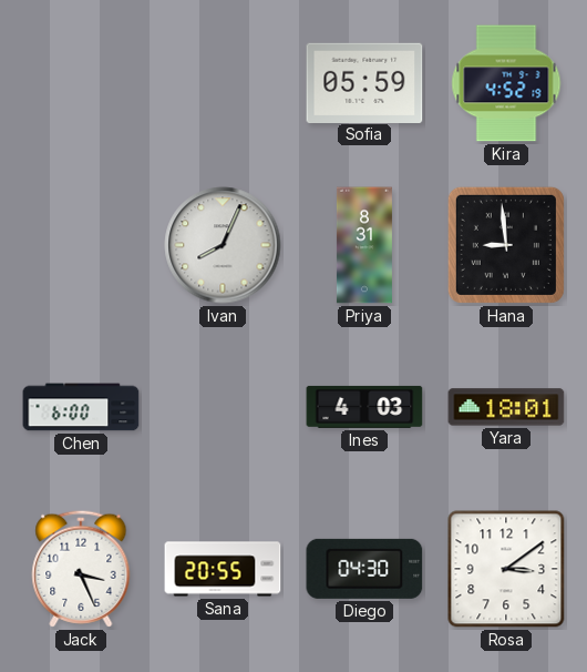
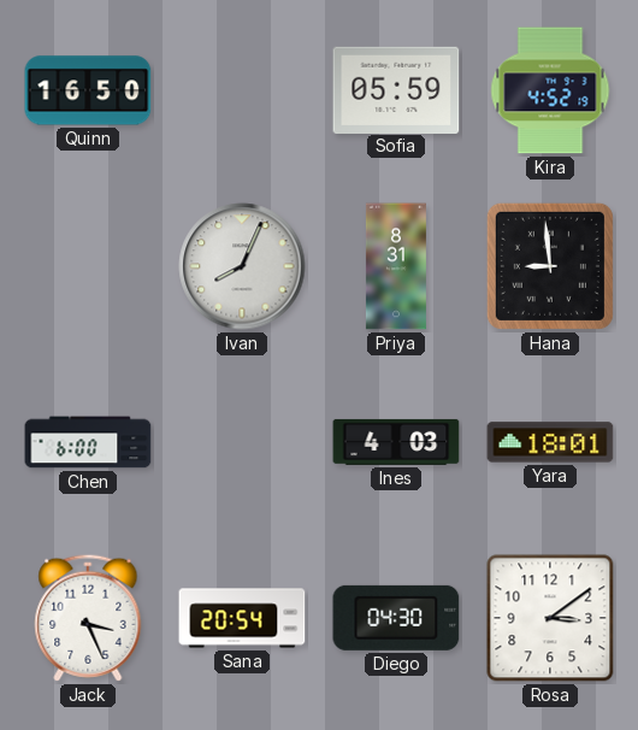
Quinn: none -> 16:50
Sana: 20:55 -> 20:54
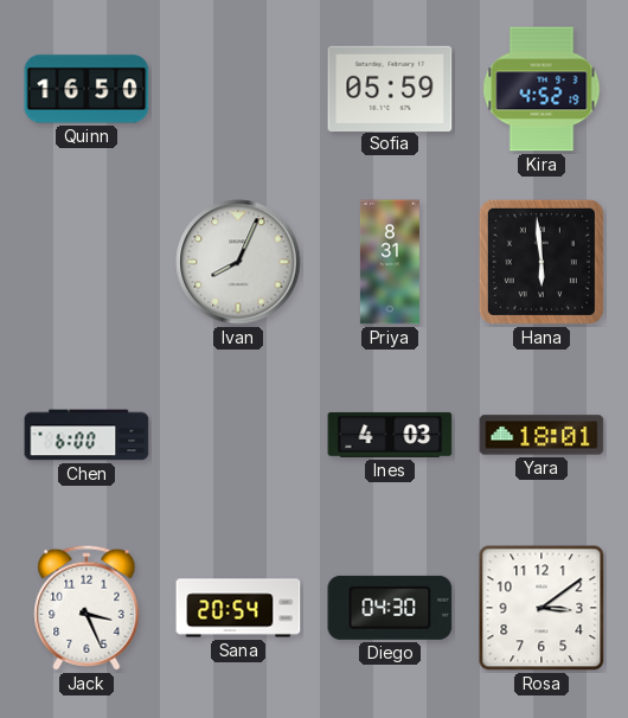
Hana: 8:59 -> 5:59
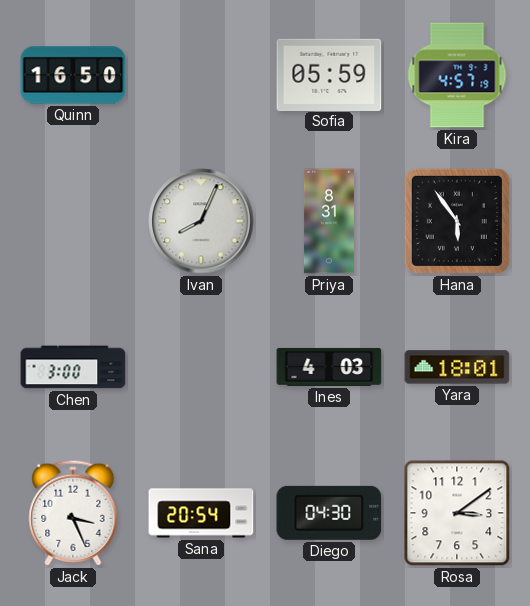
Kira: 4:52 -> 4:57
Hana: 5:59 -> 5:54
Chen: 6:00 -> 3:00
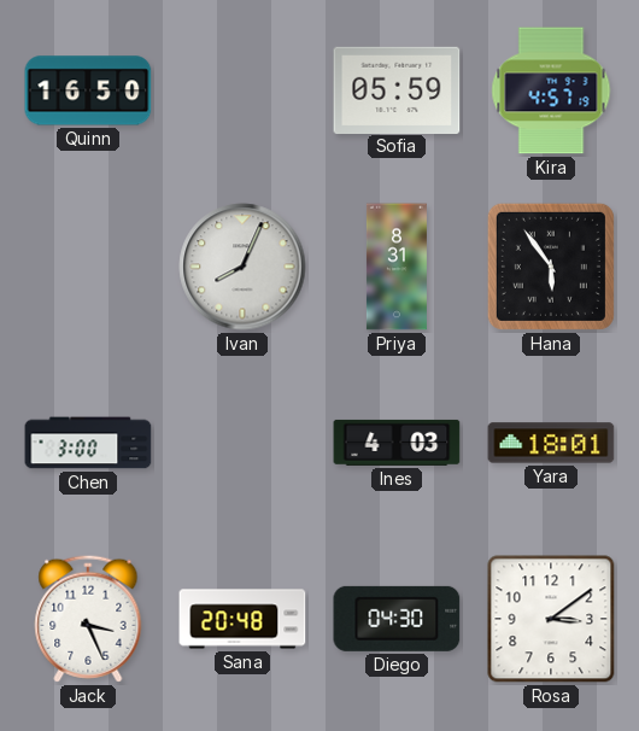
Sana: 20:54 -> 20:48
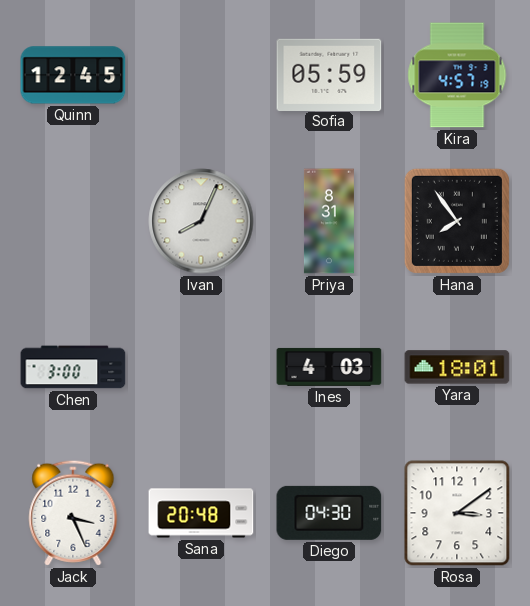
Quinn: 16:50 -> 12:45
Hana: 5:54 -> 7:54
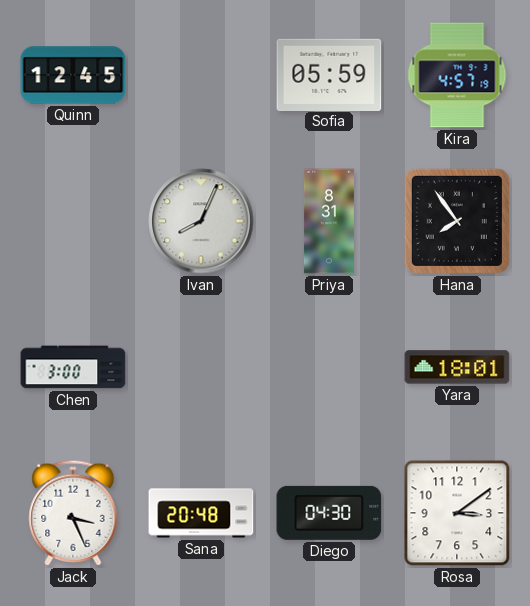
Ines: 4:03 -> none
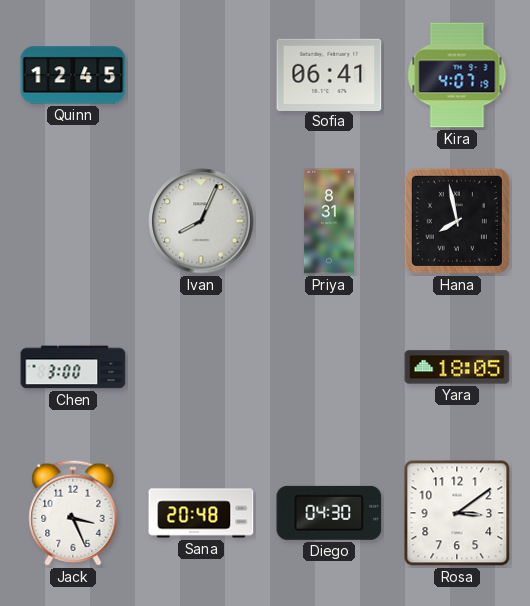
Sofia: 05:59 -> 06:41
Kira: 4:57 -> 4:07
Hana: 7:54 -> 7:58
Yara: 18:01 -> 18:05
